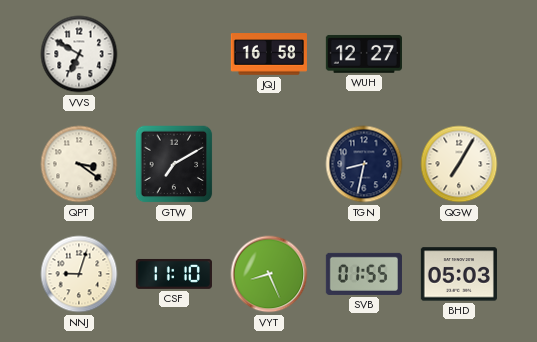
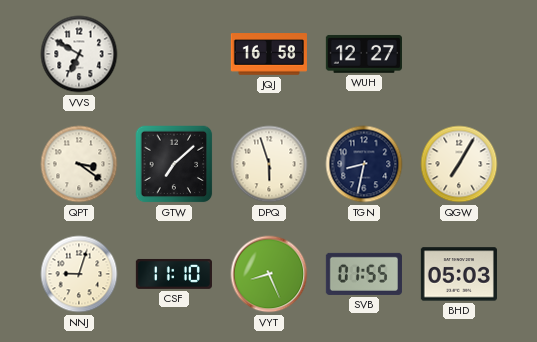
GTW: 7:10 -> 7:08
DPQ: none -> 5:57
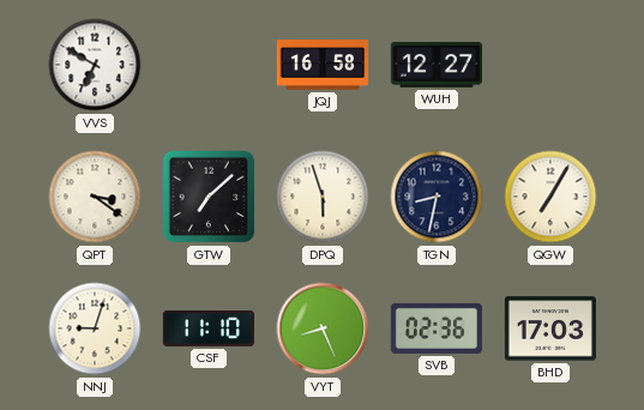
SVB: 01:55 -> 02:36
BHD: 05:03 -> 17:03
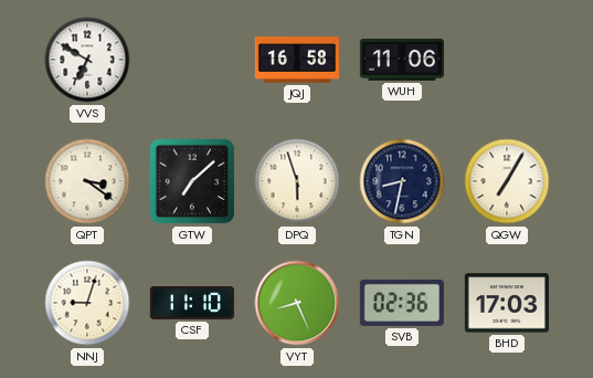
WUH: 12:27 -> 11:06
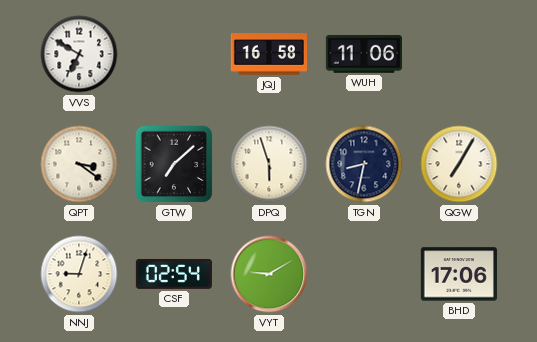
CSF: 11:10 -> 02:54
VYT: 8:26 -> 9:10
SVB: 02:36 -> none
BHD: 17:03 -> 17:06
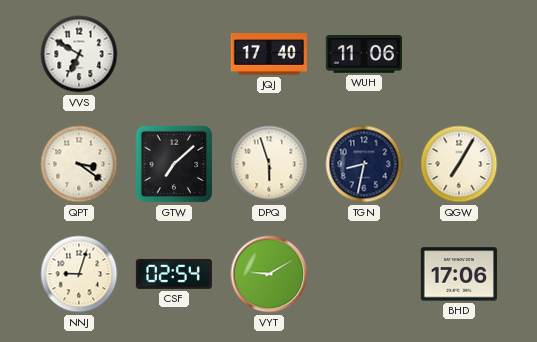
JQJ: 16:58 -> 17:40
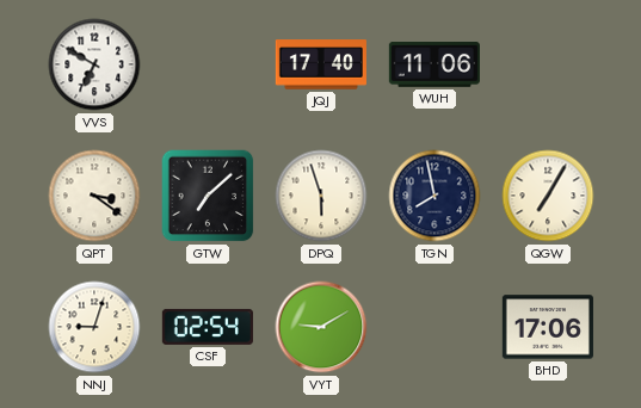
TGN: 8:32 -> 7:58
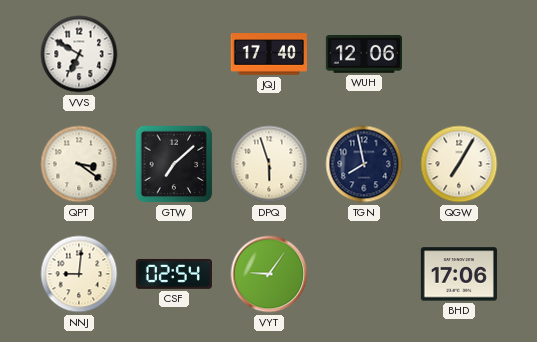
WUH: 11:06 -> 12:06
NNJ: 9:03 -> 9:01
VYT: 9:10 -> 9:06
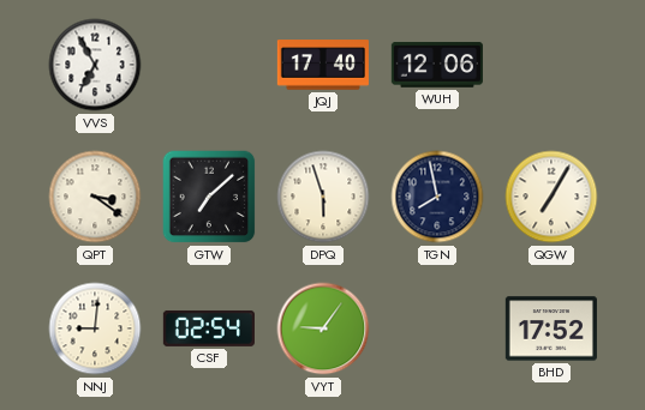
VVS: 6:50 -> 6:55
BHD: 17:06 -> 17:52
